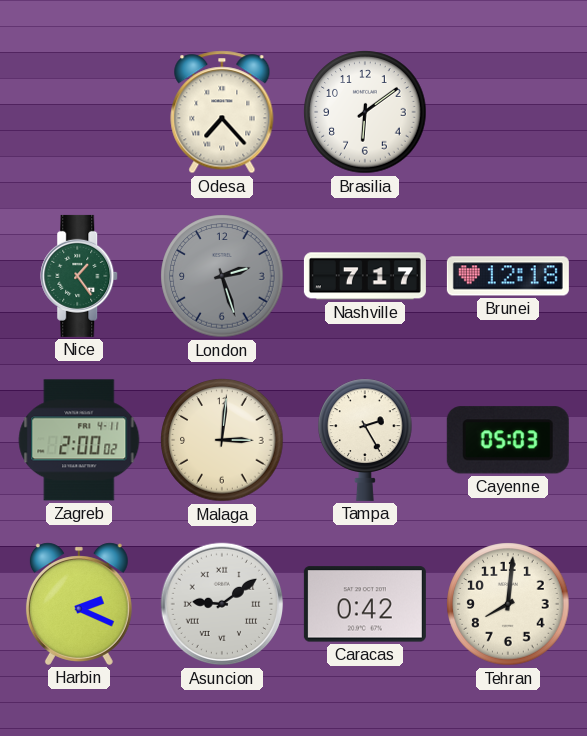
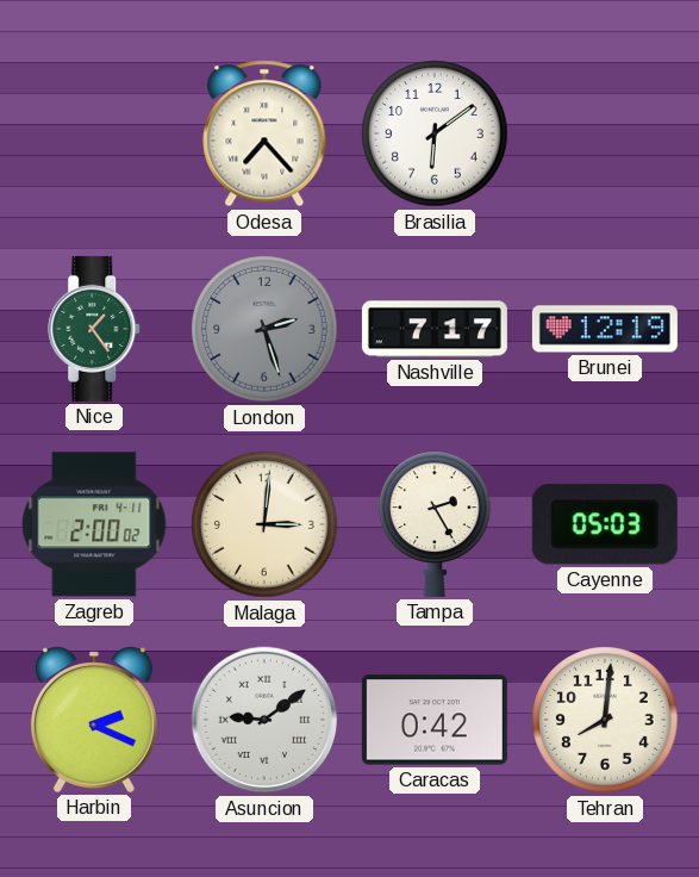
Brunei: 12:18 -> 12:19
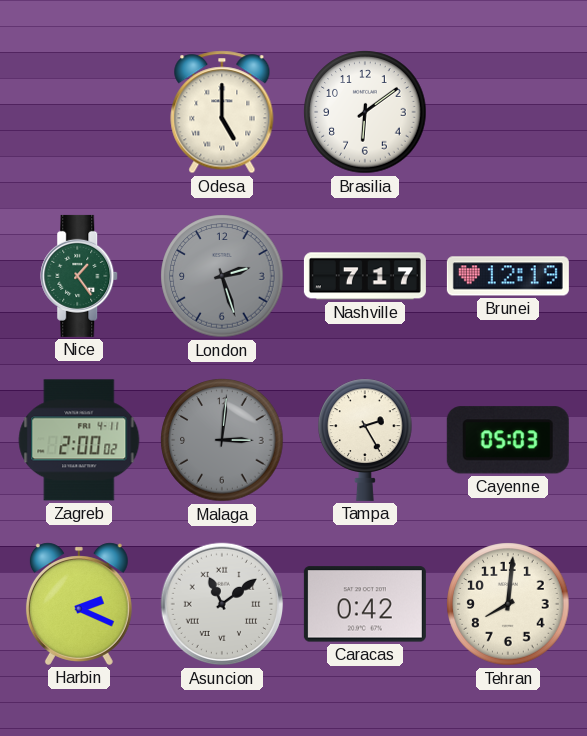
Odesa: 7:23 -> 5:00
Malaga dial: cream -> grey
Asuncion: 9:09 -> 11:09
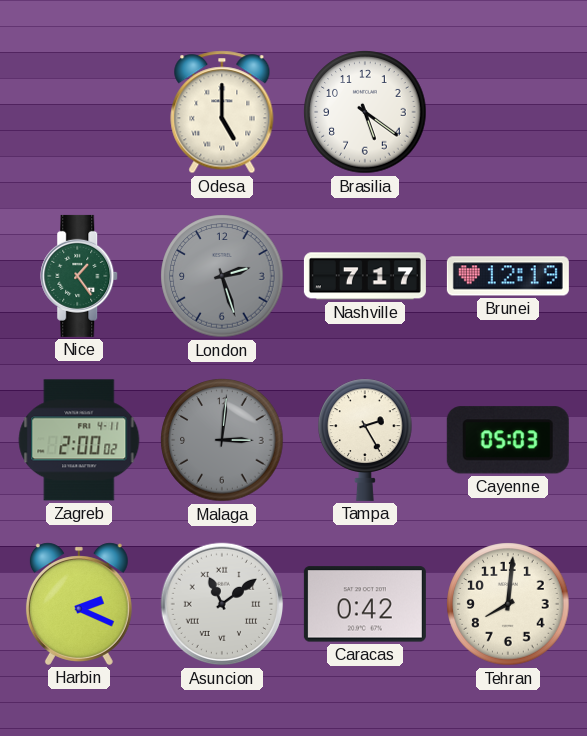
Brasilia: 6:09 -> 5:21
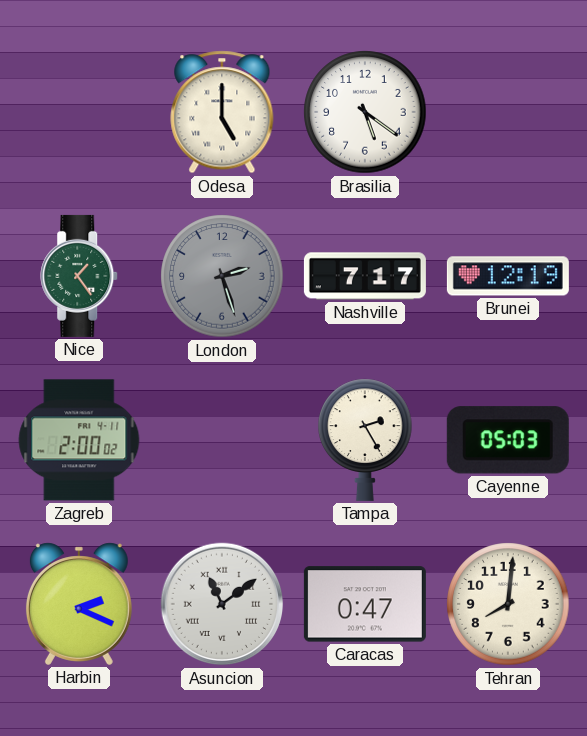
Malaga: 3:01 -> none
Caracas: 0:42 -> 0:47
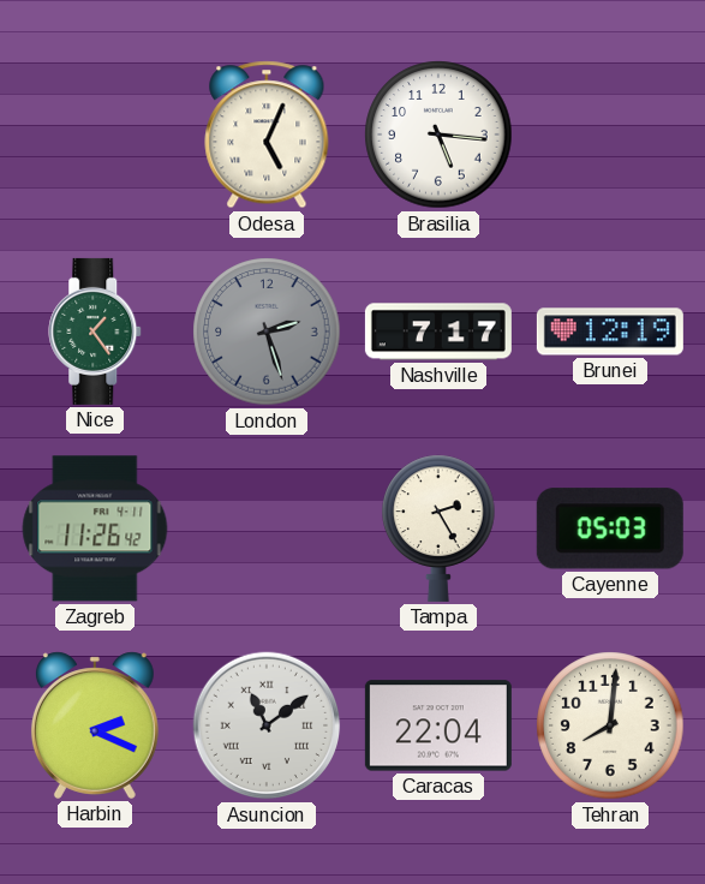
Odesa: 5:00 -> 5:04
Brasilia: 5:21 -> 5:16
Zagreb: 2:00 -> 11:26
Caracas: 0:47 -> 22:04
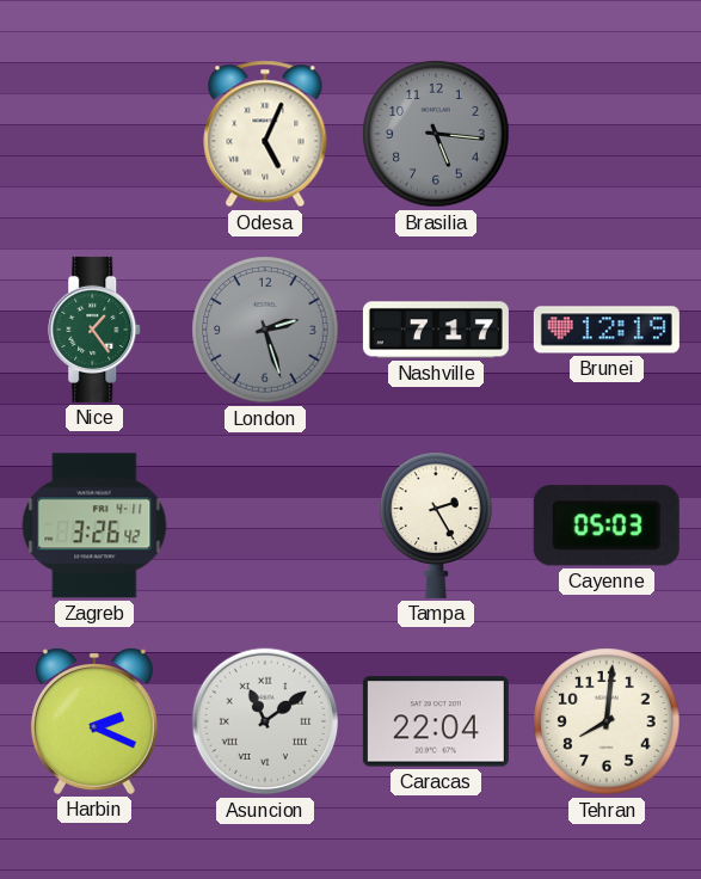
Brasilia dial: white -> grey
Zagreb: 11:26 -> 3:26
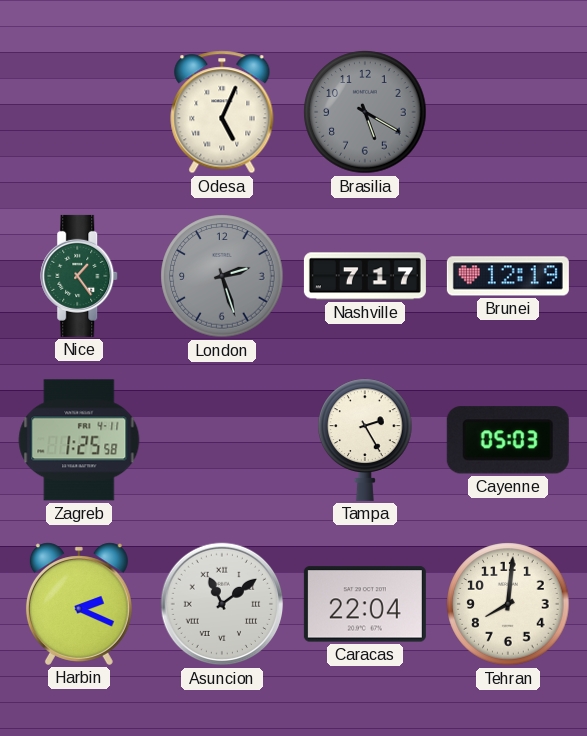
Brasilia: 5:16 -> 5:20
Zagreb: 3:26 -> 1:25
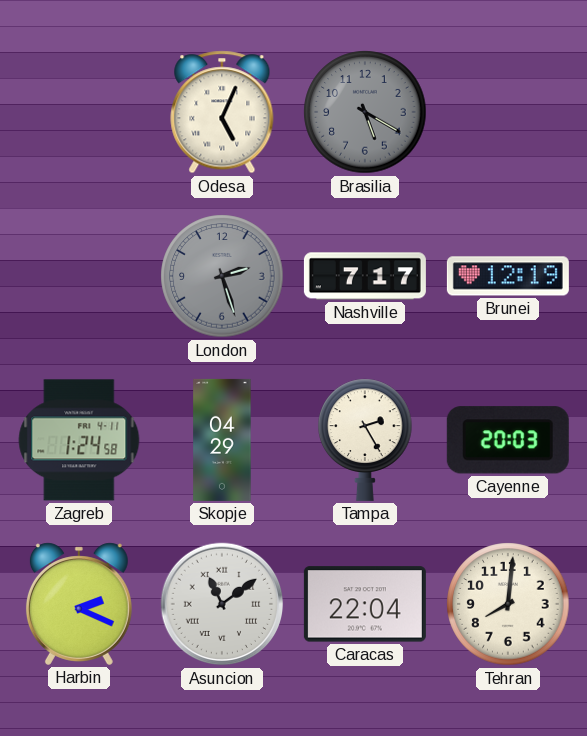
Nice: 1:24 -> none
Zagreb: 1:25 -> 1:24
Skopje: none -> 04:29
Cayenne: 05:03 -> 20:03
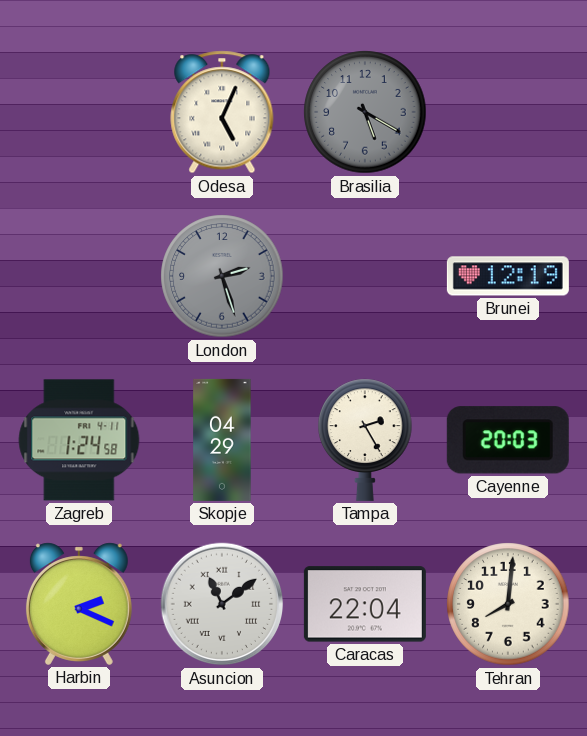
Nashville: 7:17 -> none
